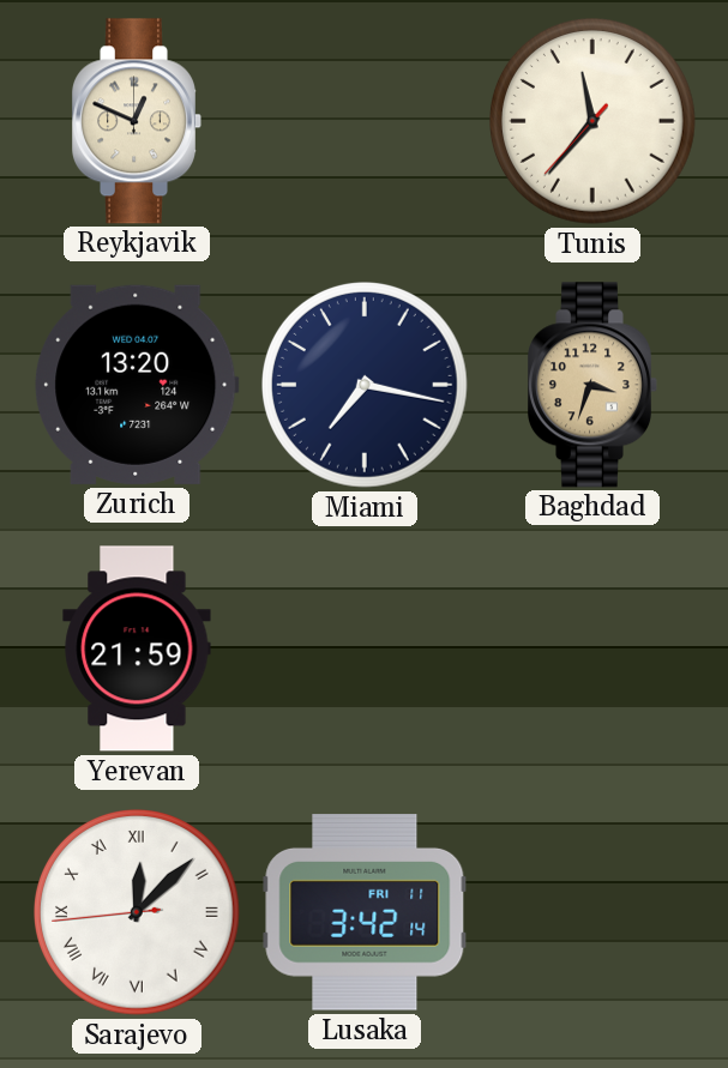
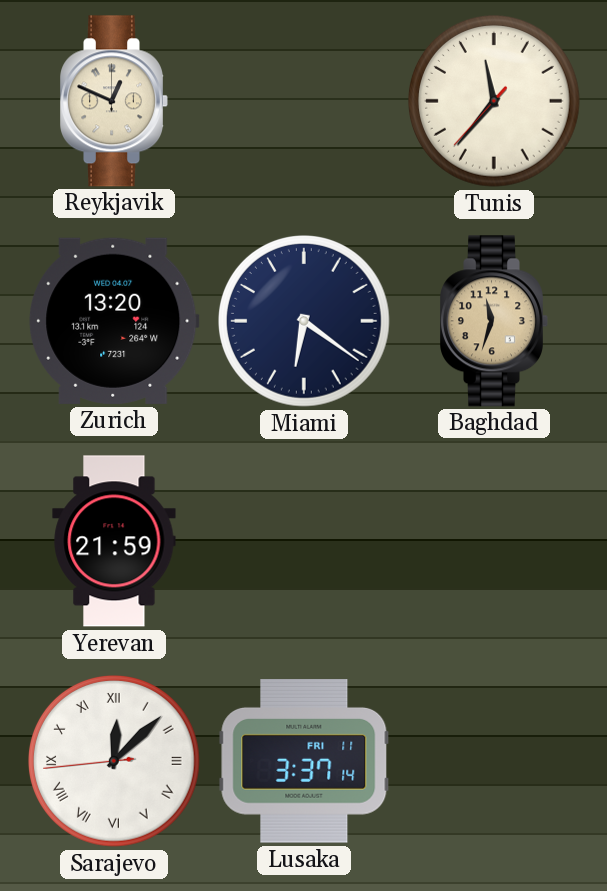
Miami: 7:17 -> 6:21
Baghdad: 3:33 -> 11:33
Lusaka: 3:42 -> 3:37
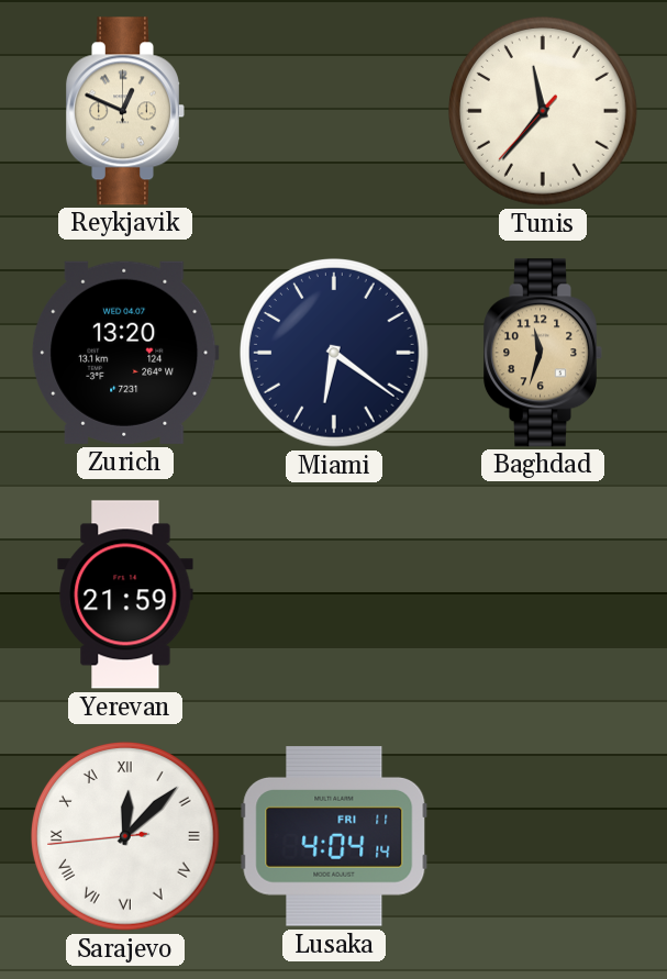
Lusaka: 3:37 -> 4:04
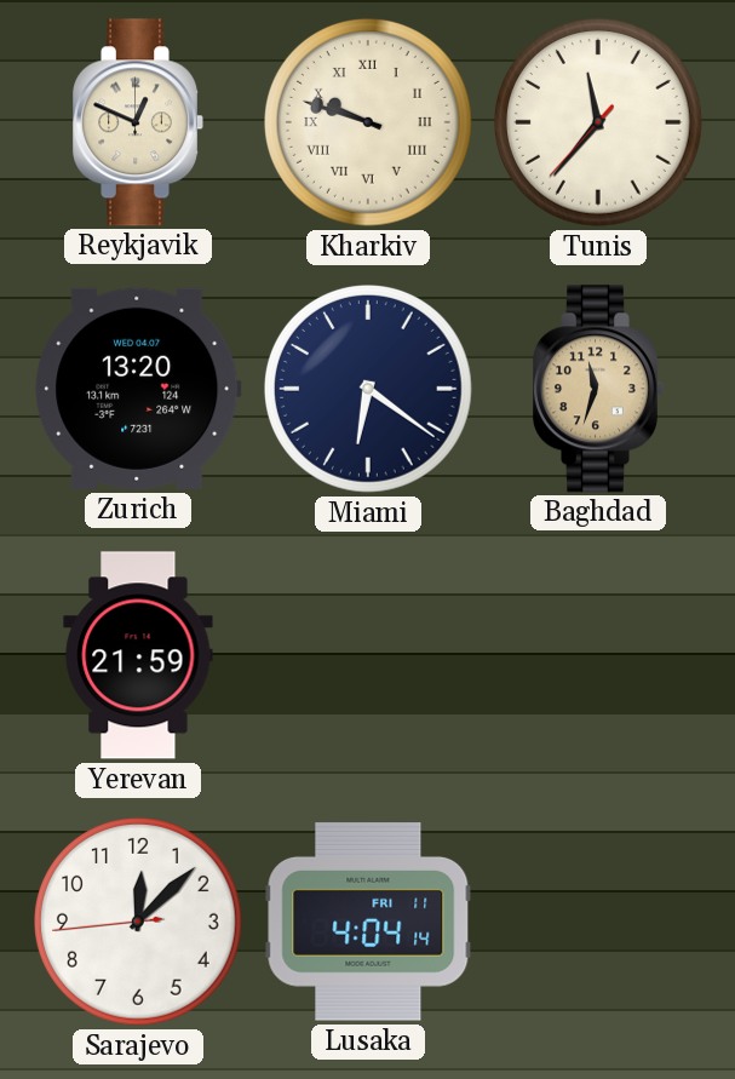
Kharkiv: none -> 9:48
Sarajevo numerals: Roman -> Arabic
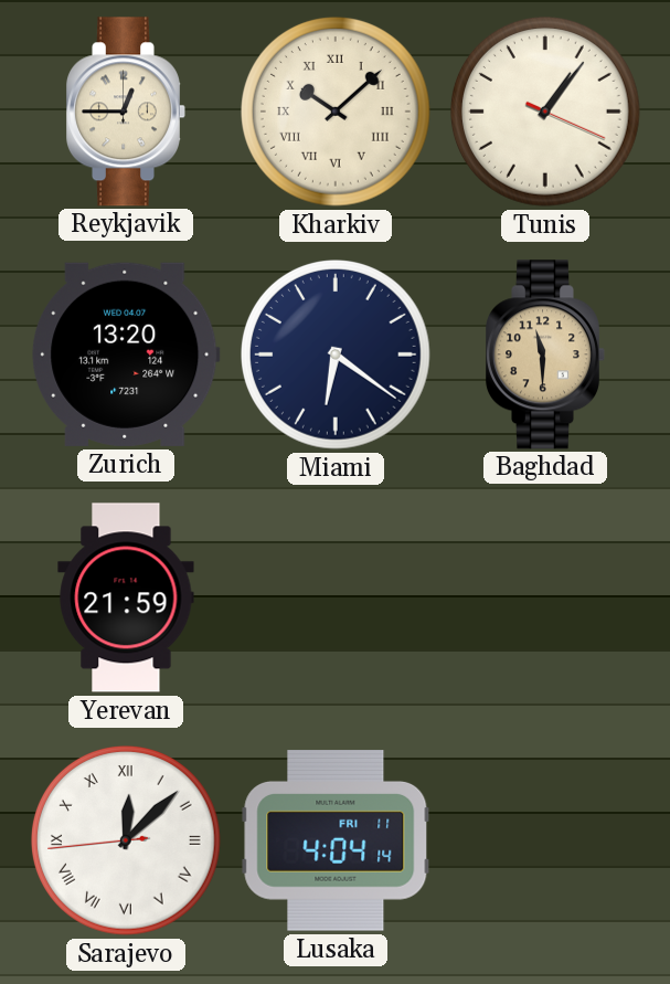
Reykjavik: 12:49 -> 12:45
Kharkiv: 9:48 -> 10:08
Tunis: 11:36 -> 1:06
Baghdad: 11:33 -> 11:30
Sarajevo numerals: Arabic -> Roman
